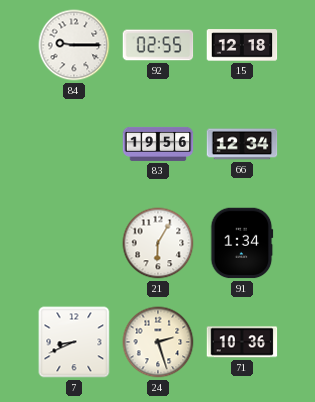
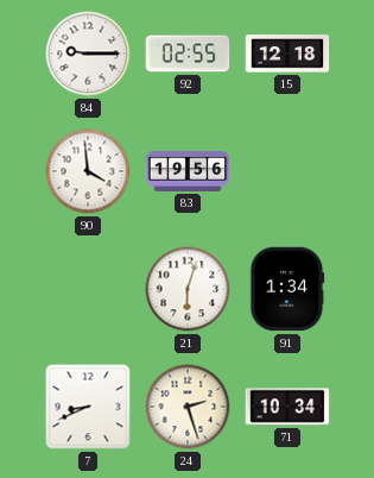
90: none -> 3:59
66: 12:34 -> none
21: 6:05 -> 6:03
71: 10:36 -> 10:34
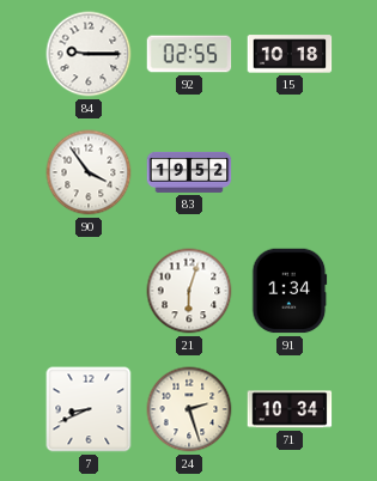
15: 12:18 -> 10:18
90: 3:59 -> 3:54
83: 19:56 -> 19:52
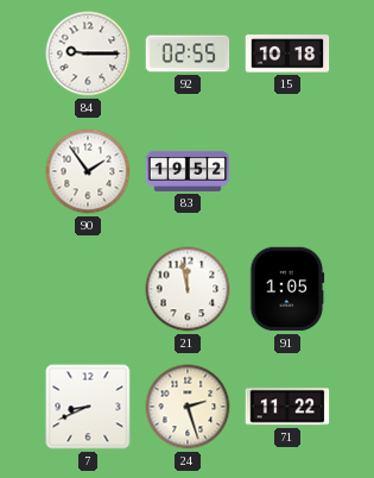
90: 3:54 -> 1:54
21: 6:03 -> 11:58
91: 1:34 -> 1:05
71: 10:34 -> 11:22
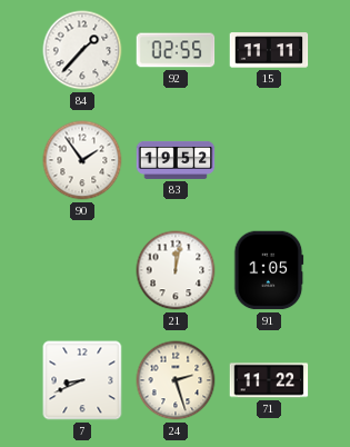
84: 9:15 -> 1:37
15: 10:18 -> 11:11
21: 11:58 -> 12:02
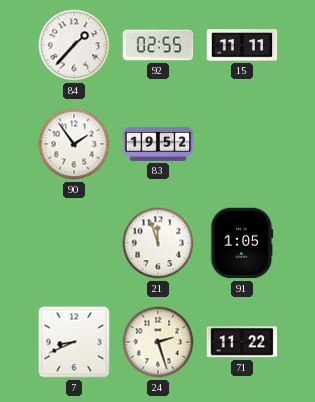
21: 12:02 -> 11:57
